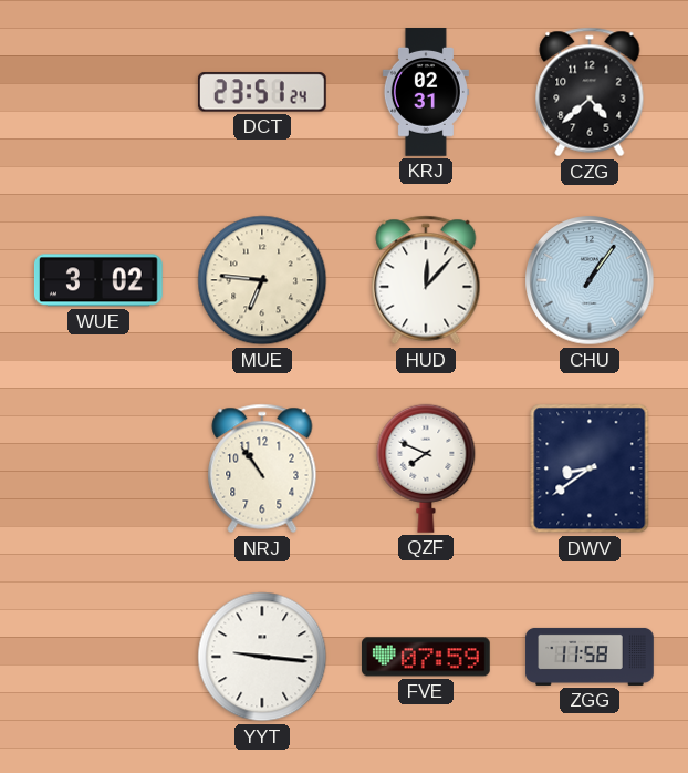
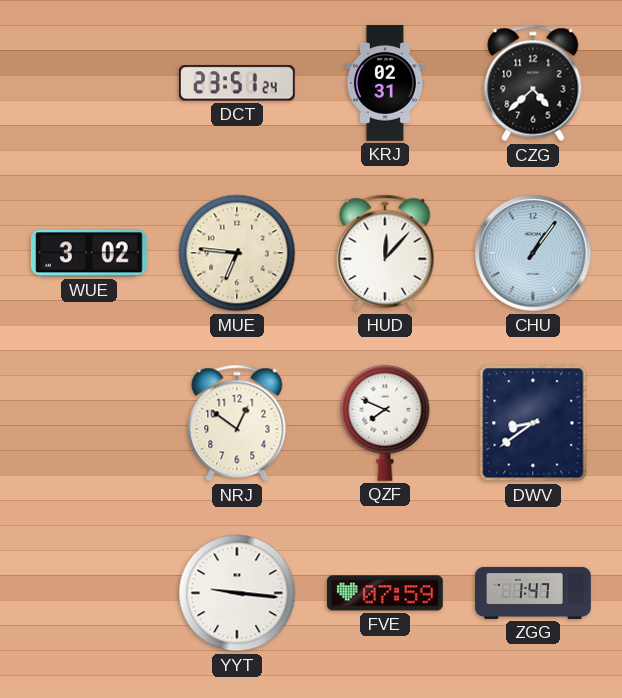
NRJ: 10:54 -> 12:51
ZGG: 11:58 -> 1:47
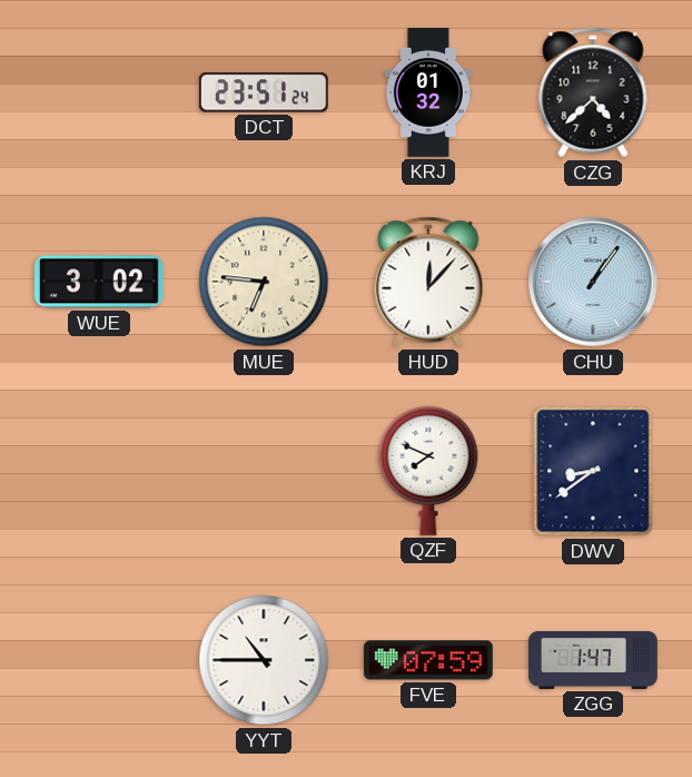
KRJ: 02:31 -> 01:32
NRJ: 12:51 -> none
YYT: 9:16 -> 10:45
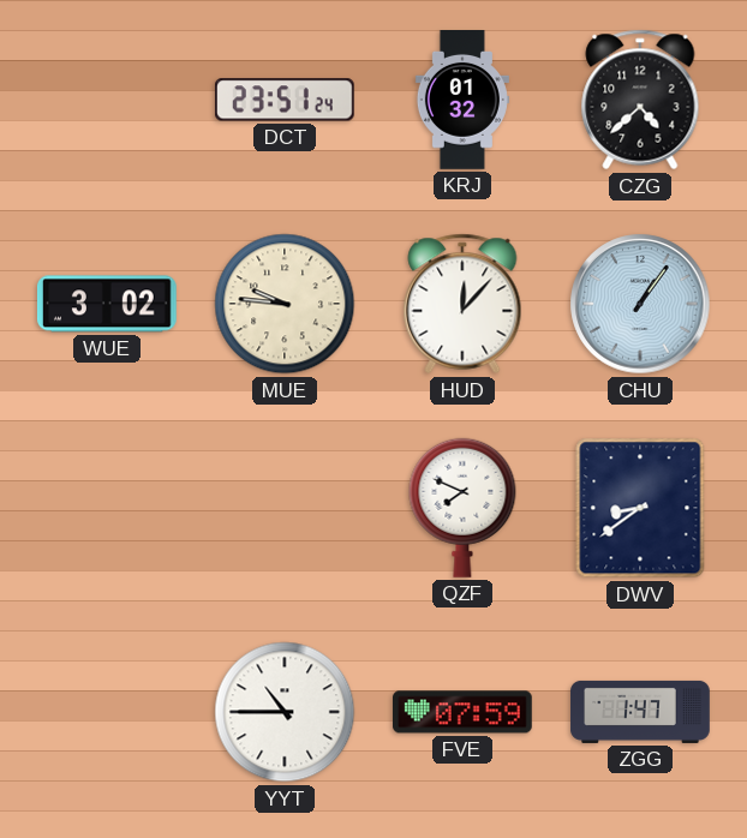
MUE: 6:46 -> 9:46
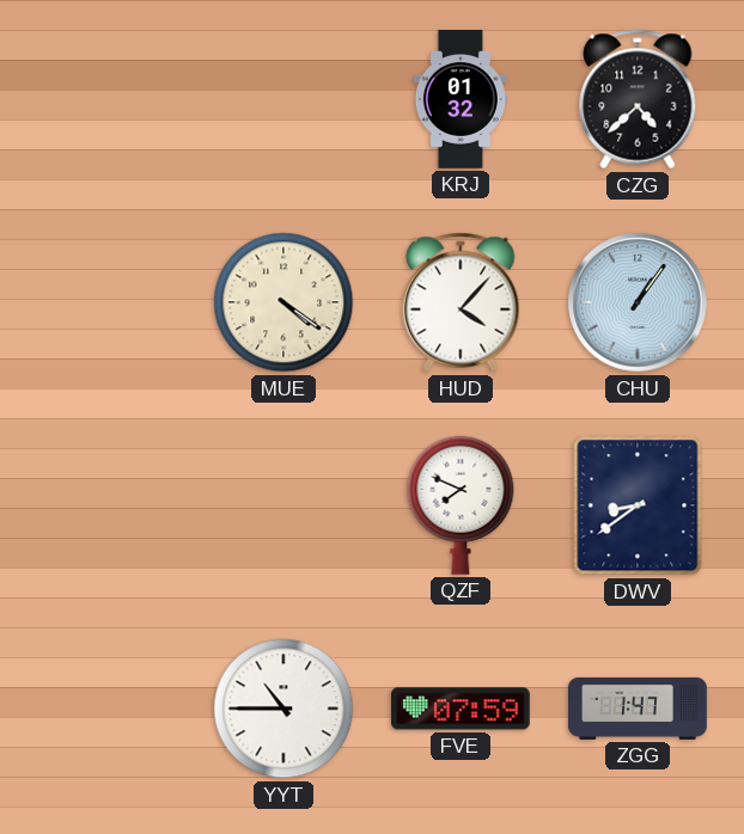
DCT: 23:51 -> none
WUE: 3:02 -> none
MUE: 9:46 -> 4:21
HUD: 12:07 -> 4:07
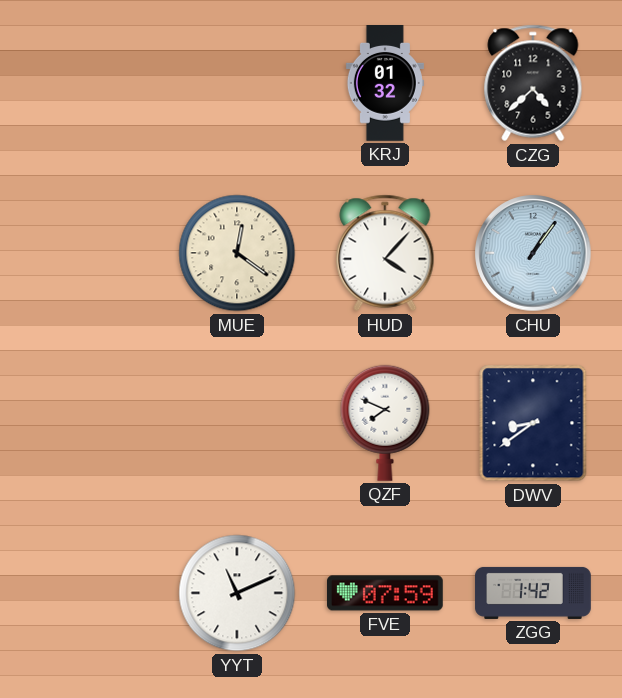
MUE: 4:21 -> 12:21
YYT: 10:45 -> 11:11
ZGG: 1:47 -> 1:42
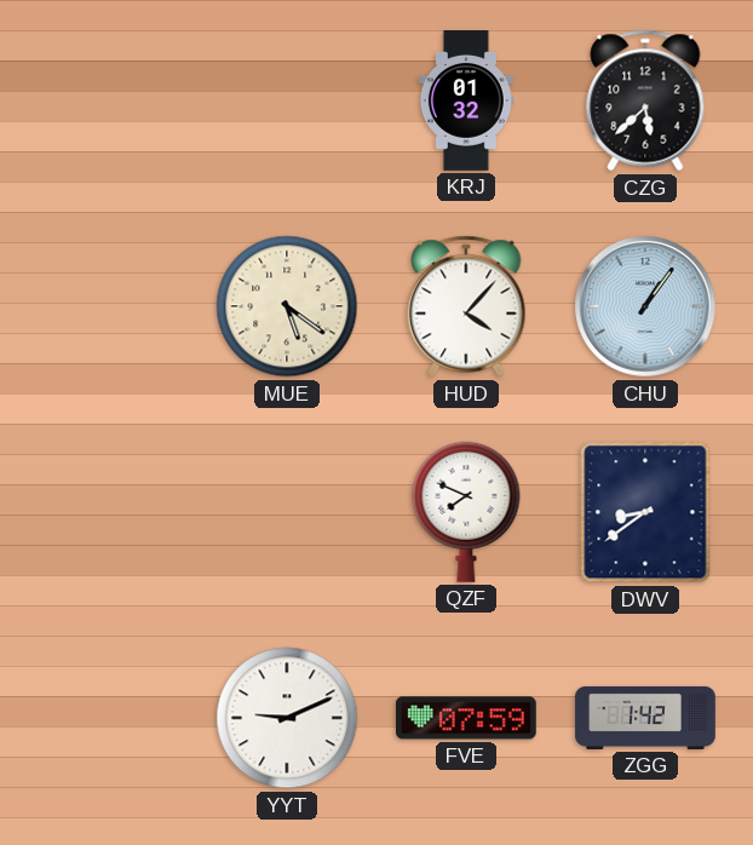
CZG: 4:38 -> 5:38
MUE: 12:21 -> 5:21
YYT: 11:11 -> 9:11
